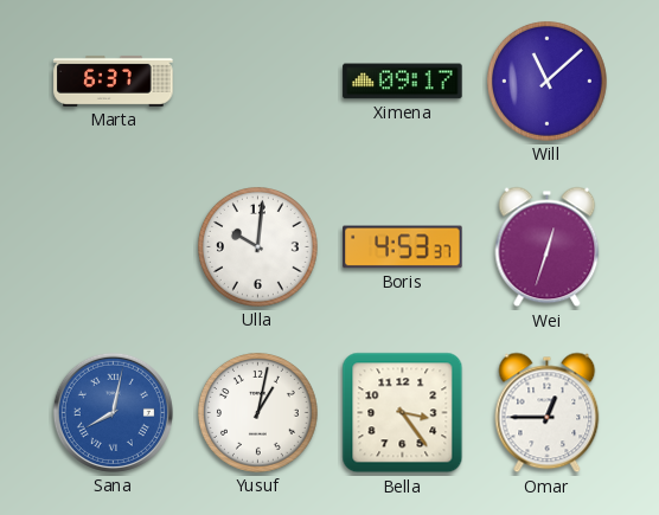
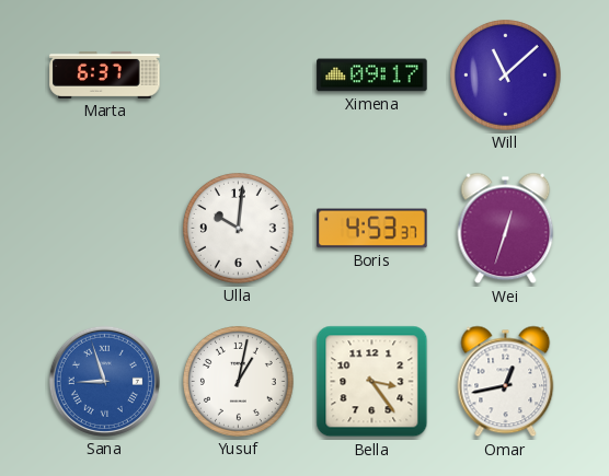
Sana: 8:02 -> 8:57
Omar: 12:45 -> 12:43
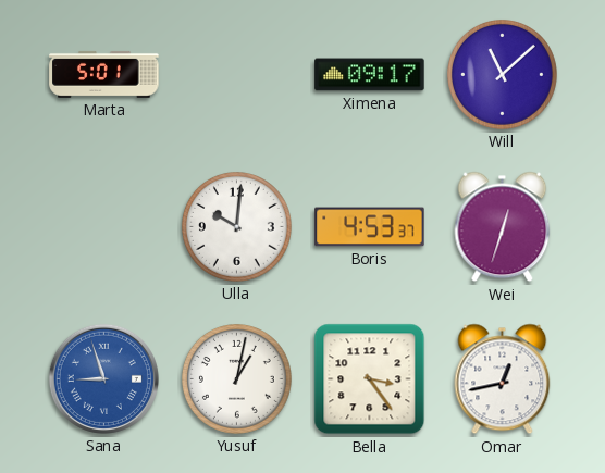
Marta: 6:37 -> 5:01
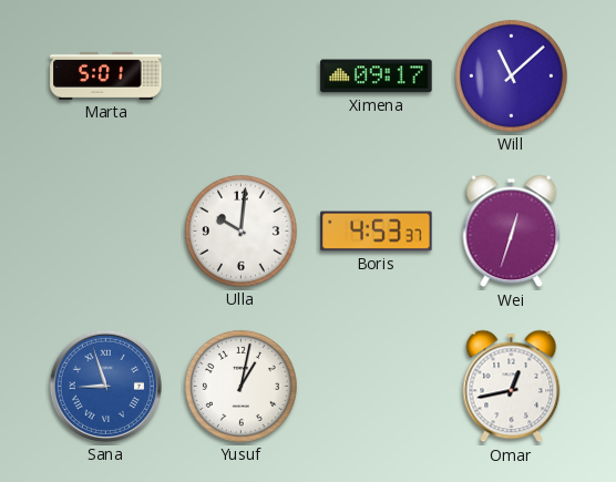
Bella: 3:24 -> none
